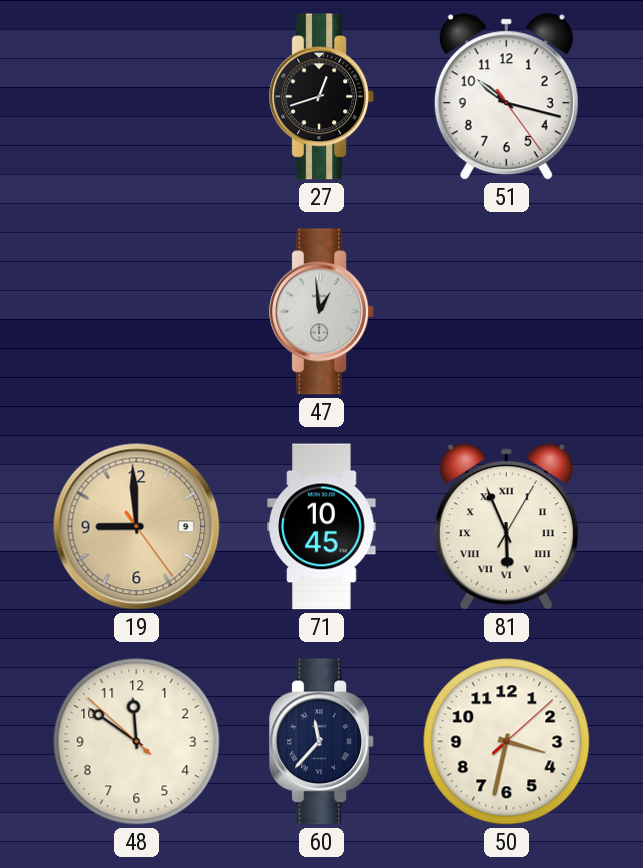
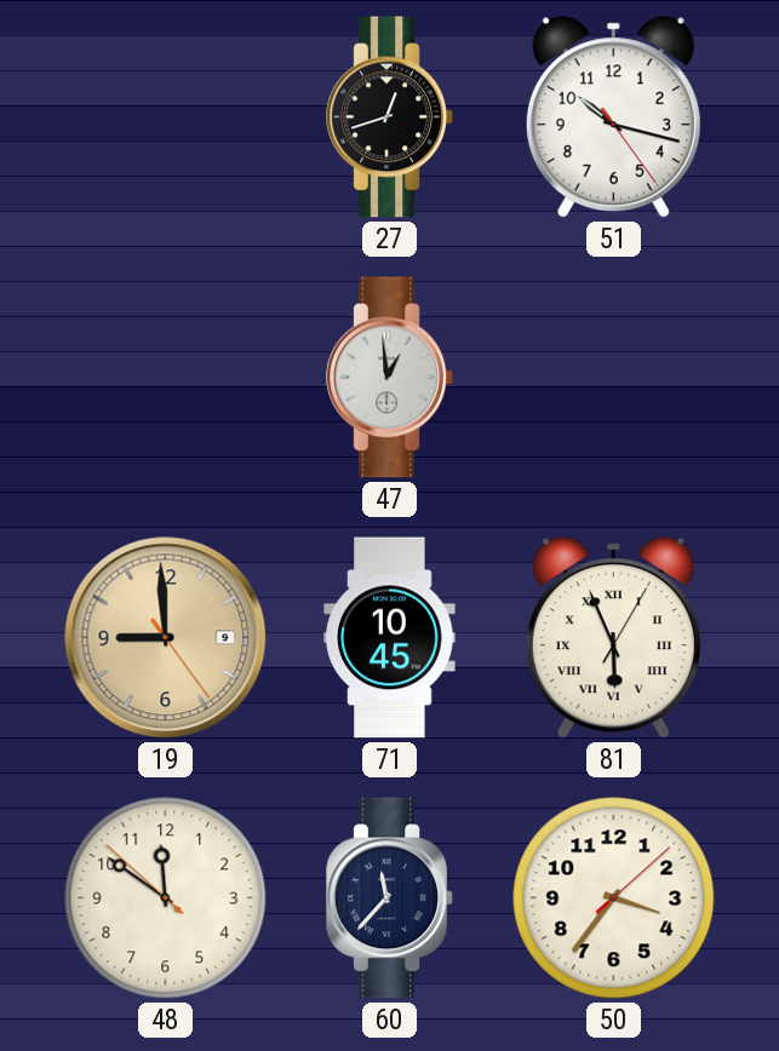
50: 3:32 -> 3:36
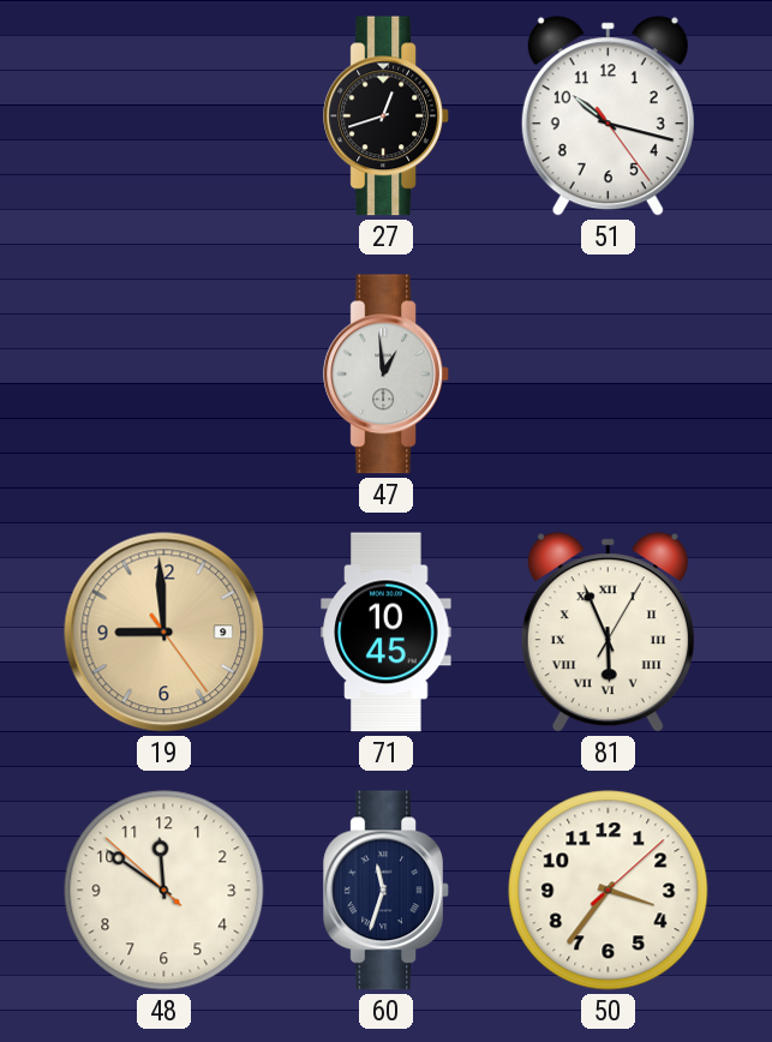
60: 11:37 -> 11:33
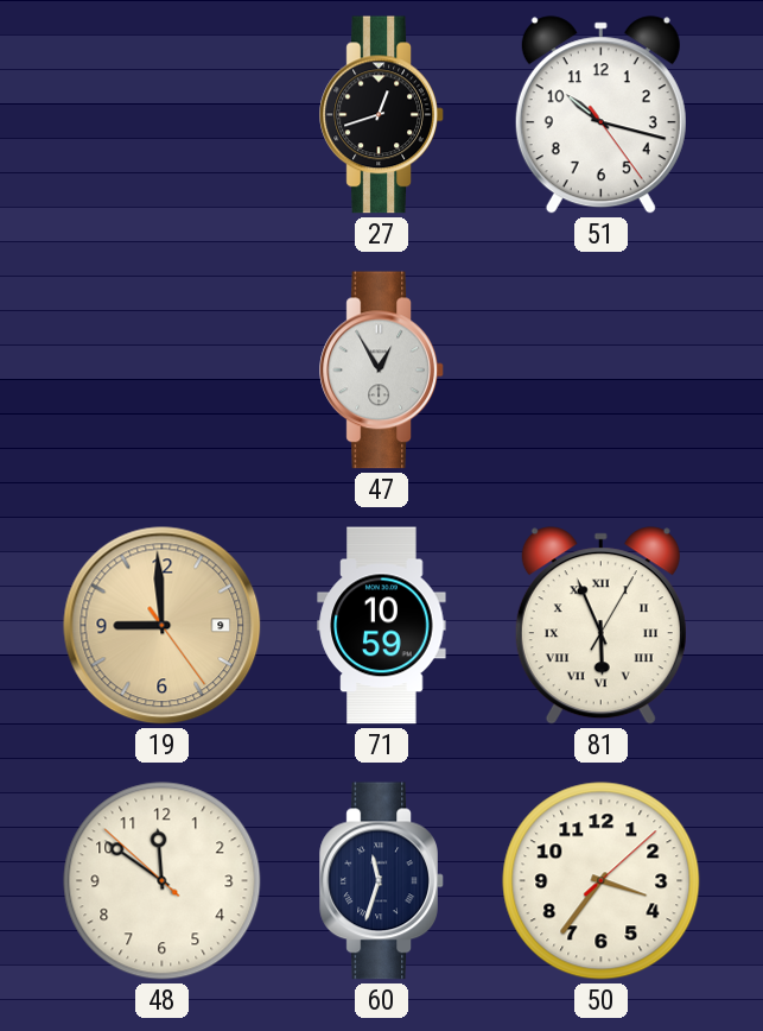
47: 12:59 -> 12:55
71: 10:45 -> 10:59
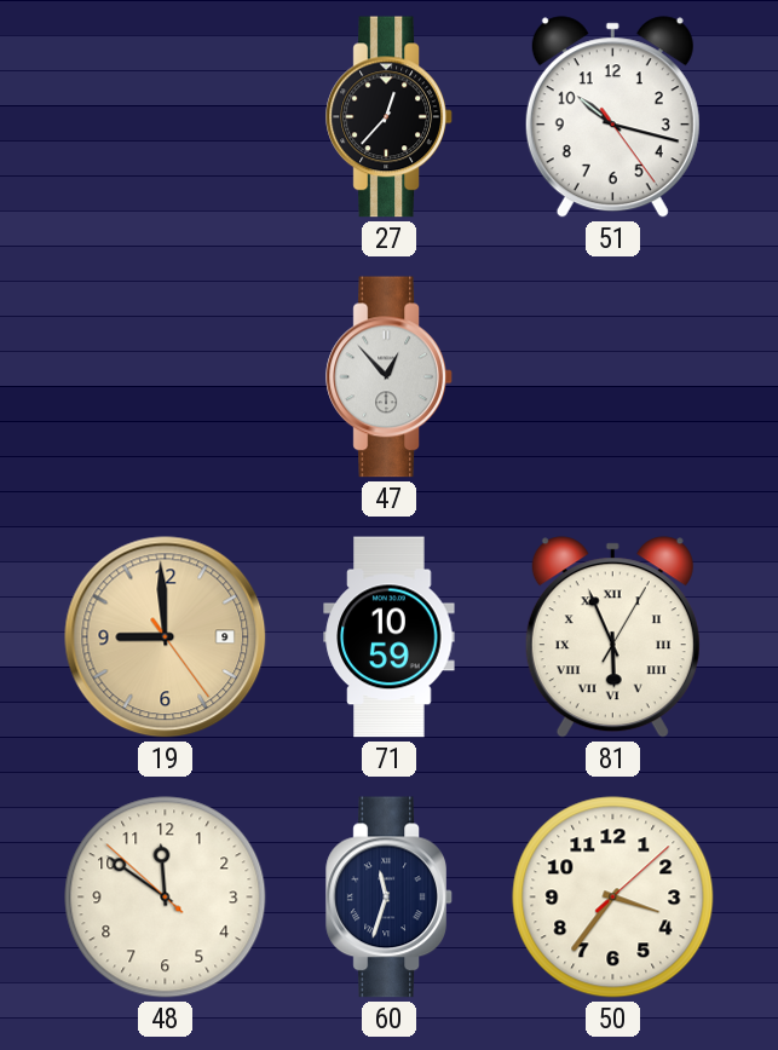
27: 12:42 -> 12:37
47: 12:55 -> 12:53
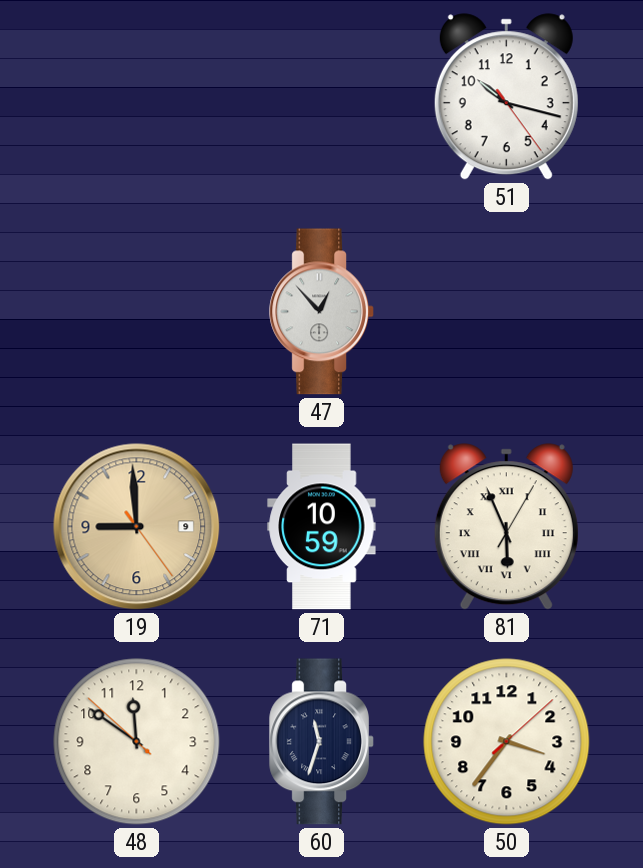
27: 12:37 -> none
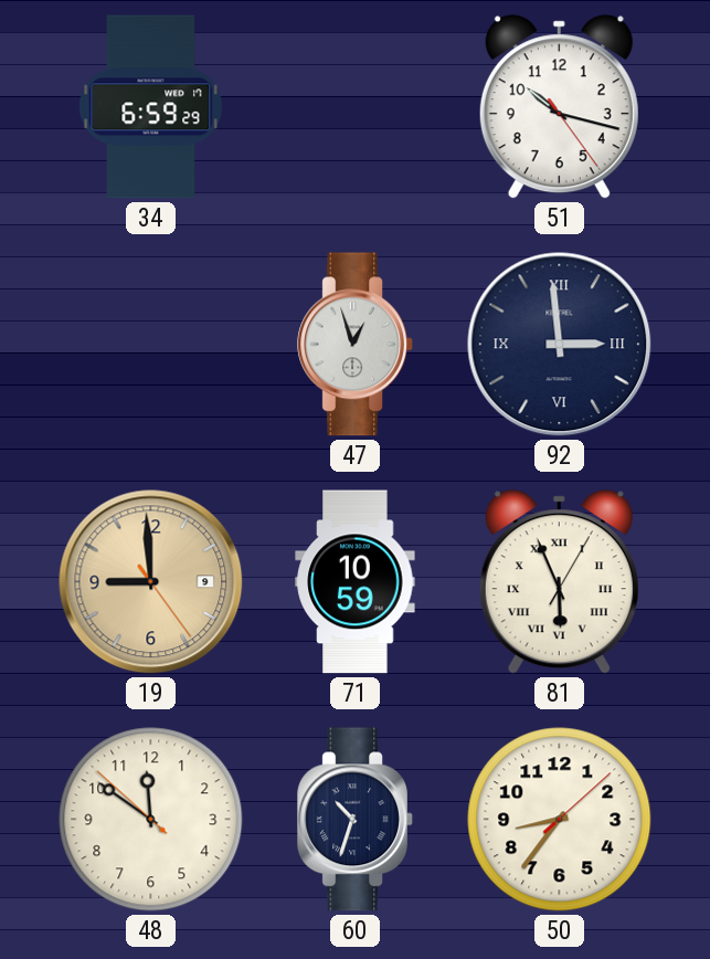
34: none -> 6:59
47: 12:53 -> 12:57
92: none -> 2:59
60: 11:33 -> 10:33
50: 3:36 -> 8:36
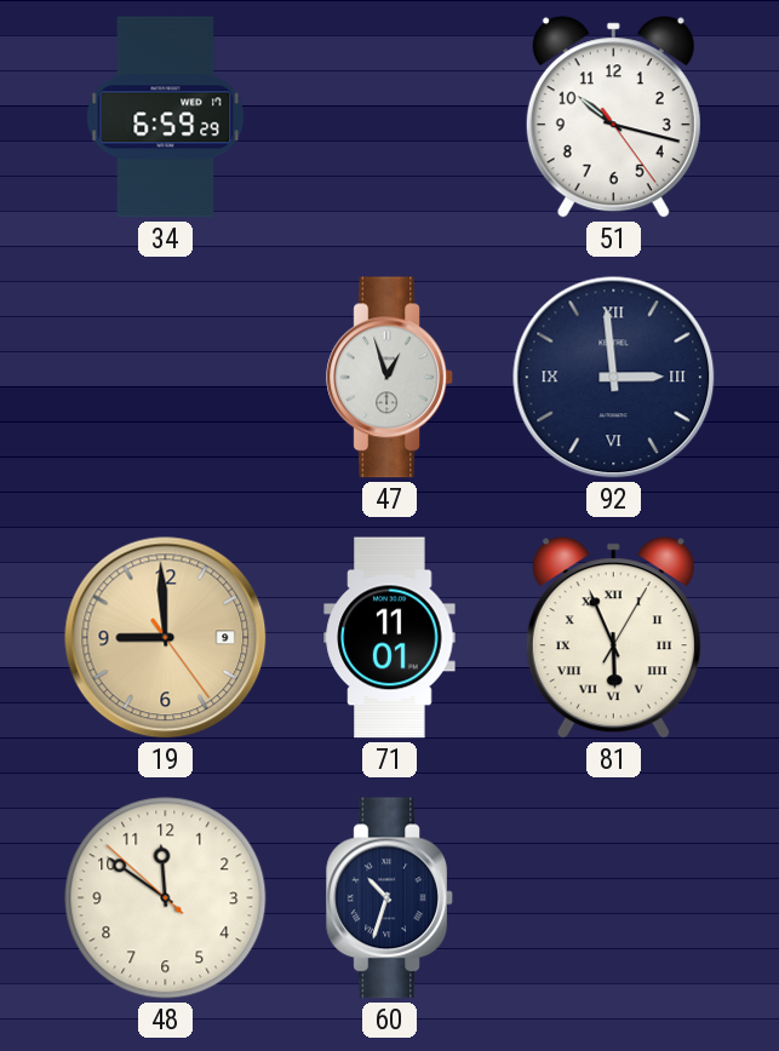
71: 10:59 -> 11:01
50: 8:36 -> none
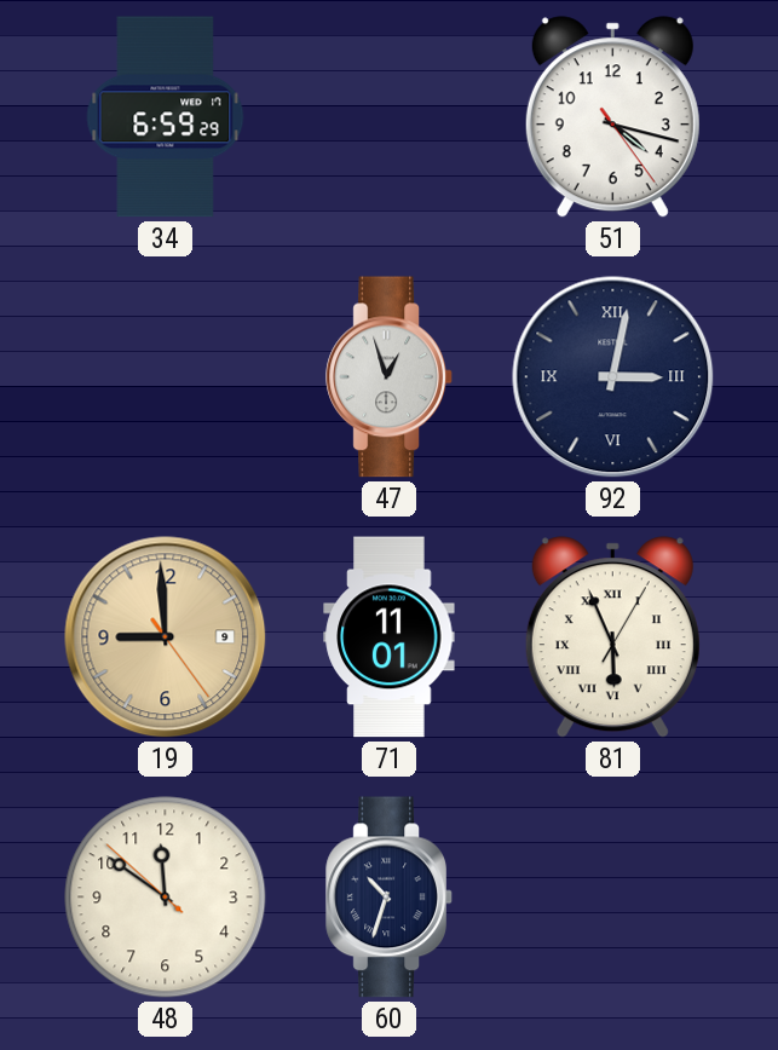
51: 10:17 -> 4:17
92: 2:59 -> 3:02
